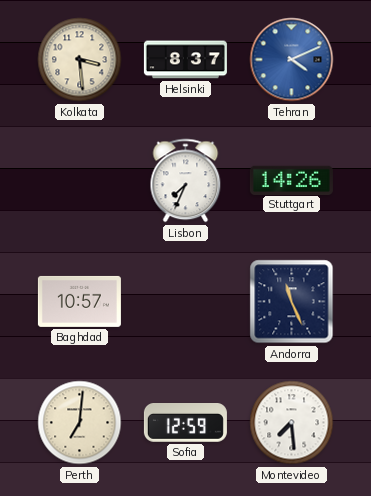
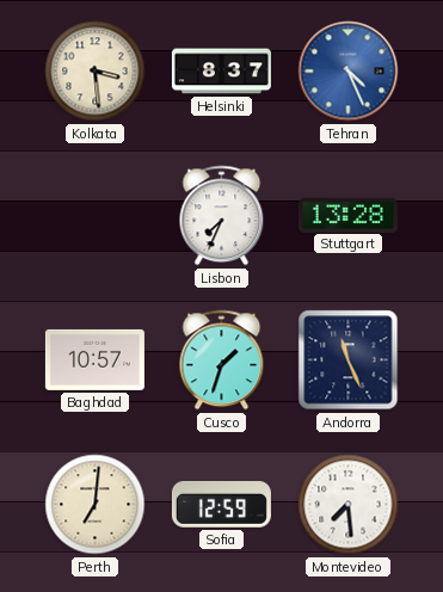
Tehran: 4:11 -> 4:26
Stuttgart: 14:26 -> 13:28
Cusco: none -> 1:33
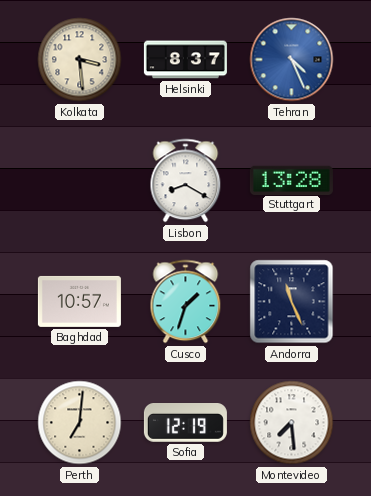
Lisbon: 7:34 -> 8:20
Sofia: 12:59 -> 12:19
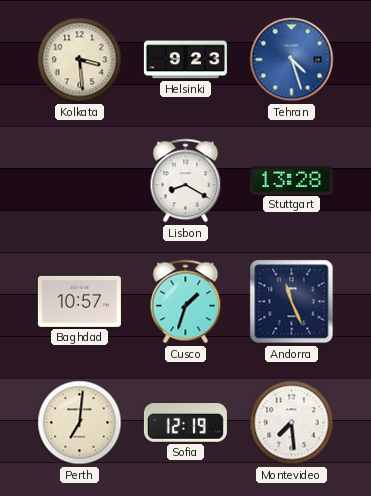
Helsinki: 8:37 -> 9:23
Tehran: 4:26 -> 4:27
